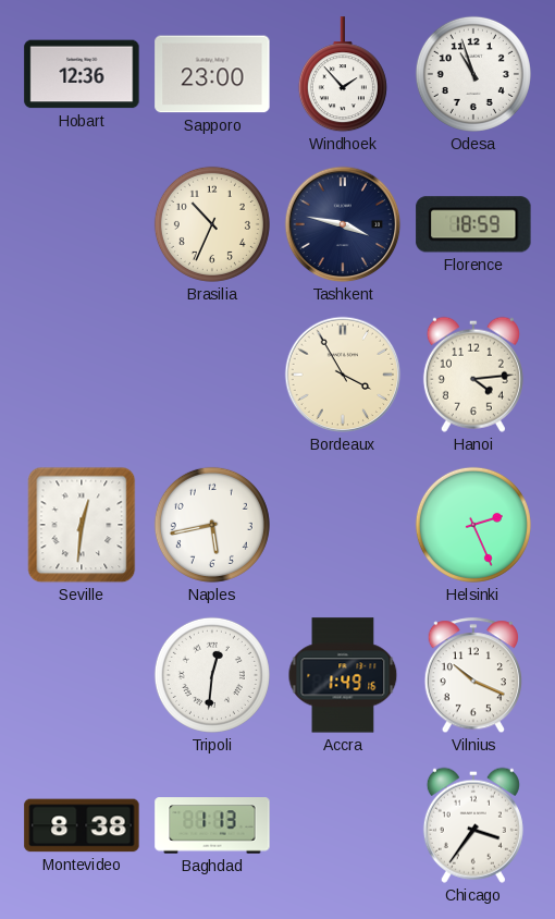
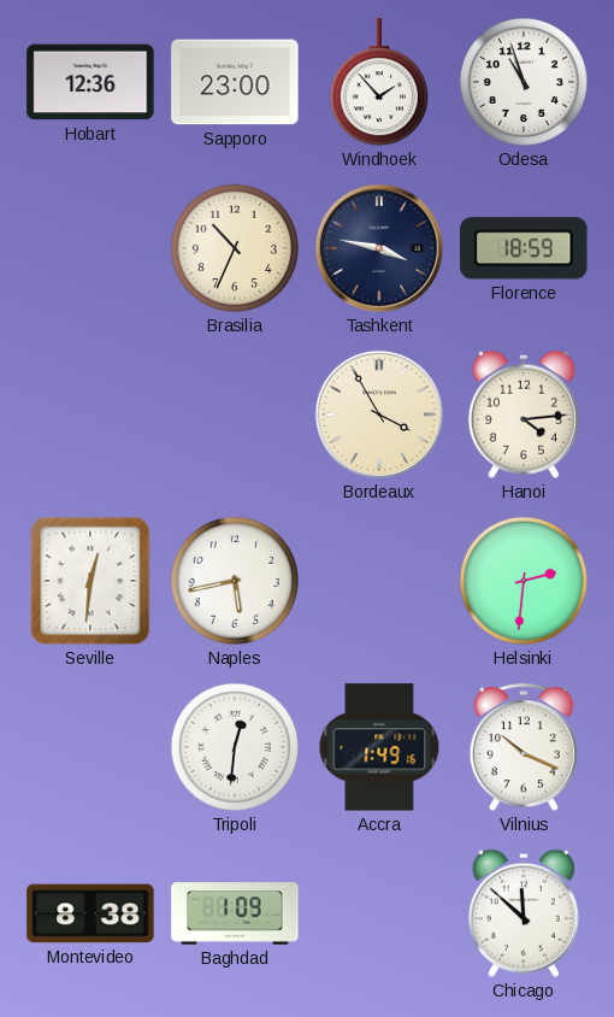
Helsinki: 2:26 -> 2:31
Baghdad: 1:13 -> 1:09
Chicago: 3:36 -> 11:52
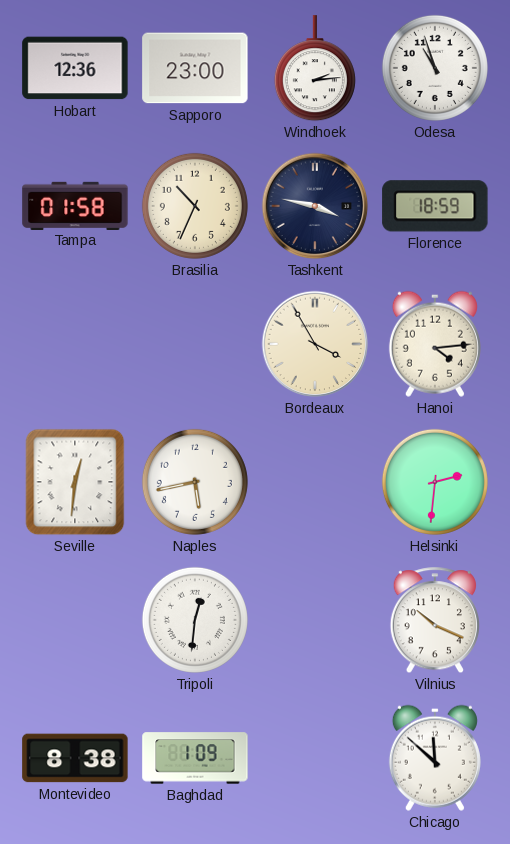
Windhoek: 1:53 -> 2:14
Tampa: none -> 01:58
Accra: 1:49 -> none
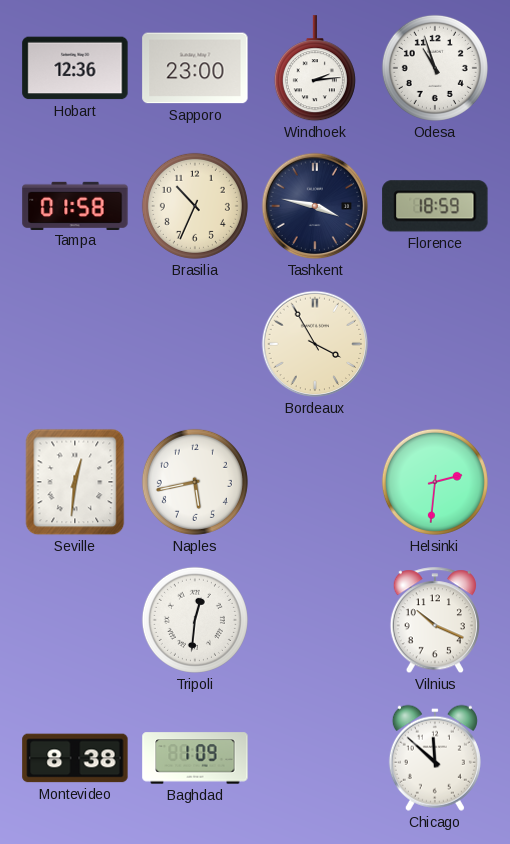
Hanoi: 4:14 -> none
